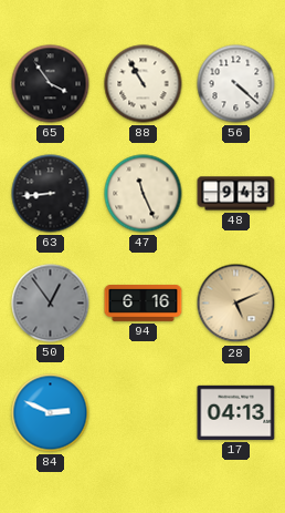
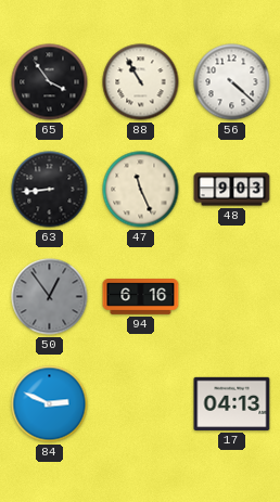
48: 9:43 -> 9:03
28: 5:11 -> none
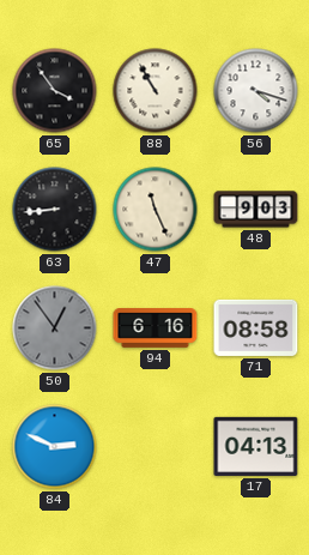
56: 4:22 -> 4:18
71: none -> 08:58
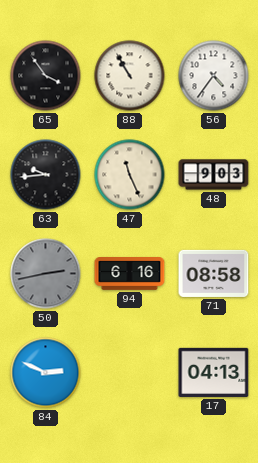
56: 4:18 -> 4:36
63: 8:44 -> 9:44
50: 12:54 -> 2:43
